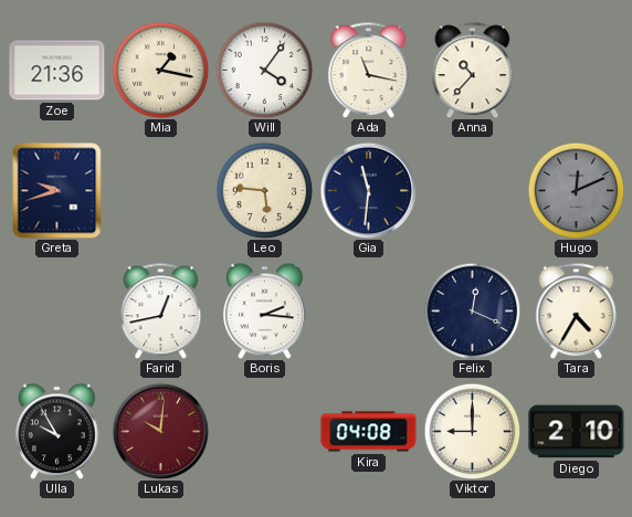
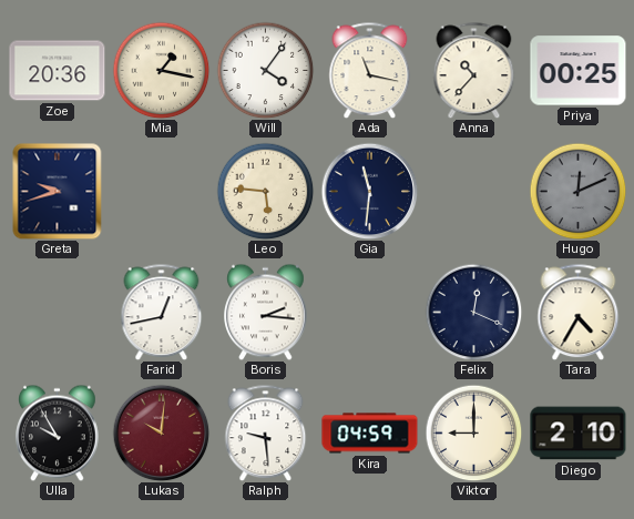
Zoe: 21:36 -> 20:36
Priya: none -> 00:25
Ralph: none -> 9:29
Kira: 04:08 -> 04:59
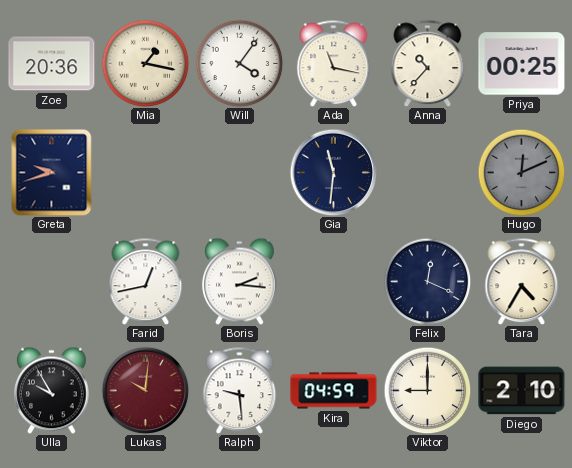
Leo: 5:46 -> none
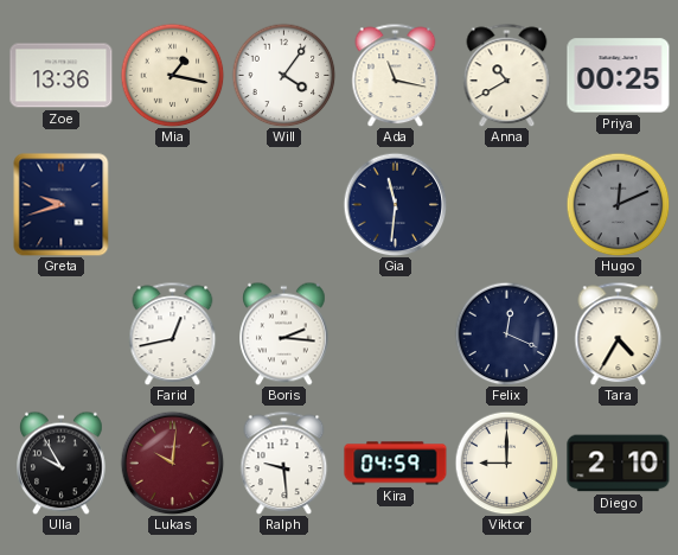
Zoe: 20:36 -> 13:36
Anna: 10:37 -> 10:40
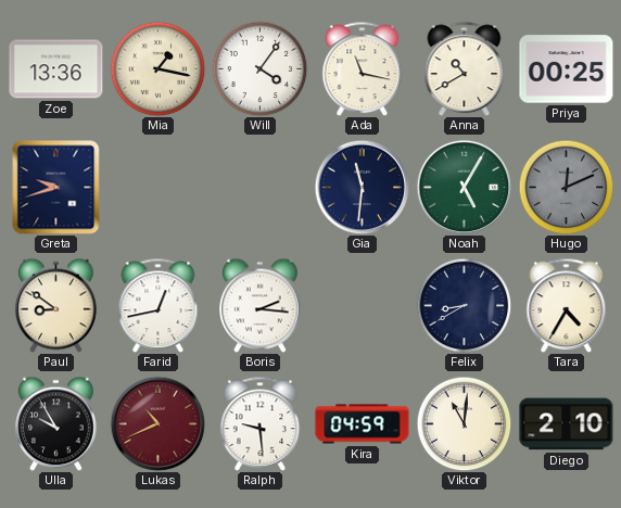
Noah: none -> 5:05
Paul: none -> 8:51
Felix: 12:19 -> 8:40
Lukas: 10:01 -> 10:41
Viktor: 9:00 -> 11:01
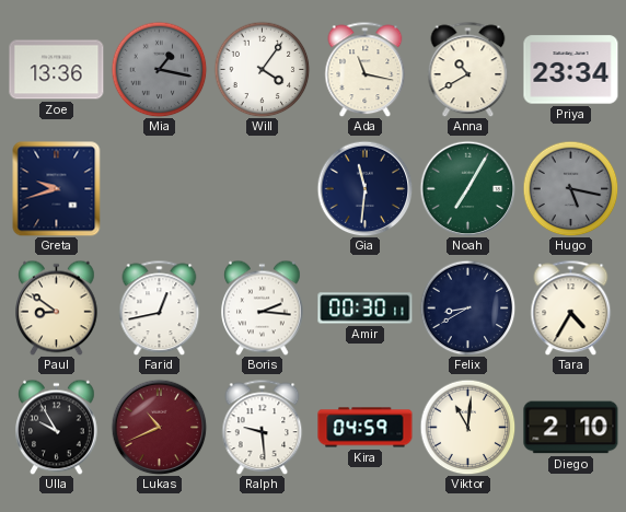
Mia dial: cream -> grey
Priya: 00:25 -> 23:34
Noah: 5:05 -> 7:05
Hugo: 12:11 -> 5:17
Amir: none -> 00:30
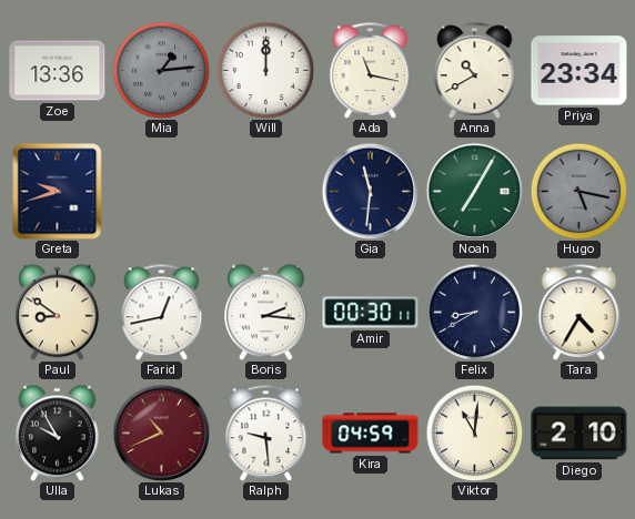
Mia: 1:17 -> 1:14
Will: 4:06 -> 12:00
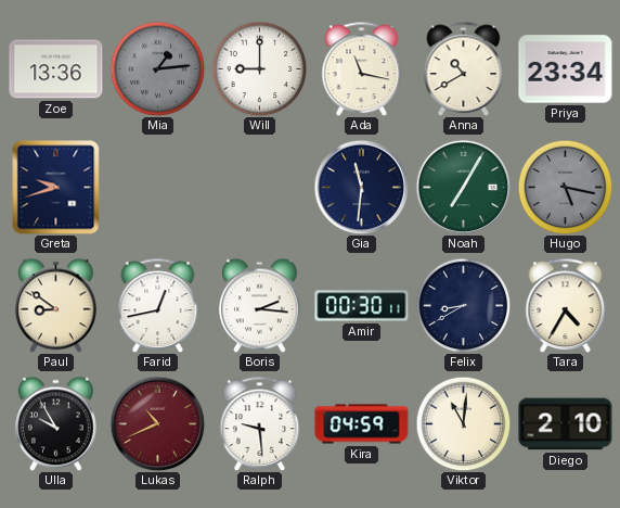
Will: 12:00 -> 9:00
